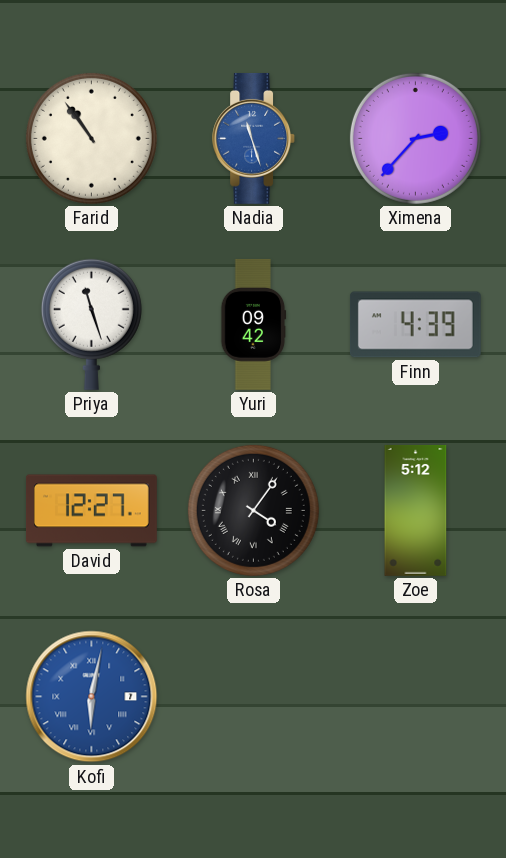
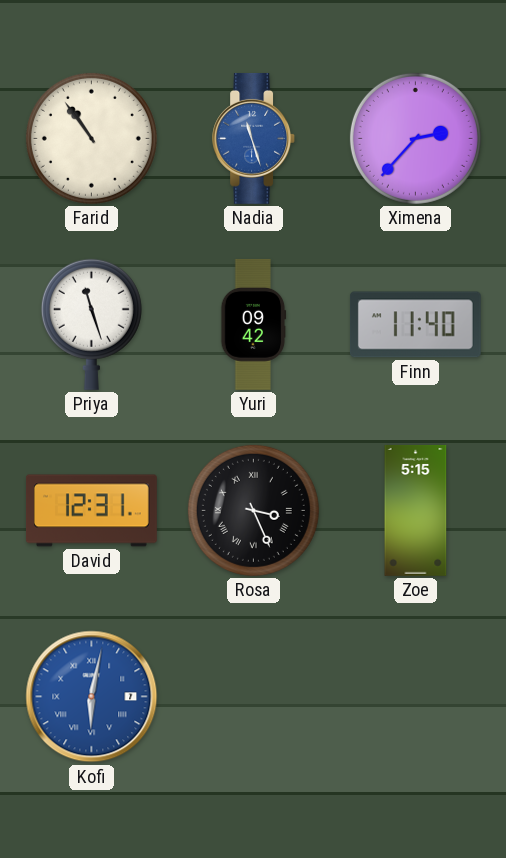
Finn: 4:39 -> 11:40
David: 12:27 -> 12:31
Rosa: 4:06 -> 3:26
Zoe: 5:12 -> 5:15
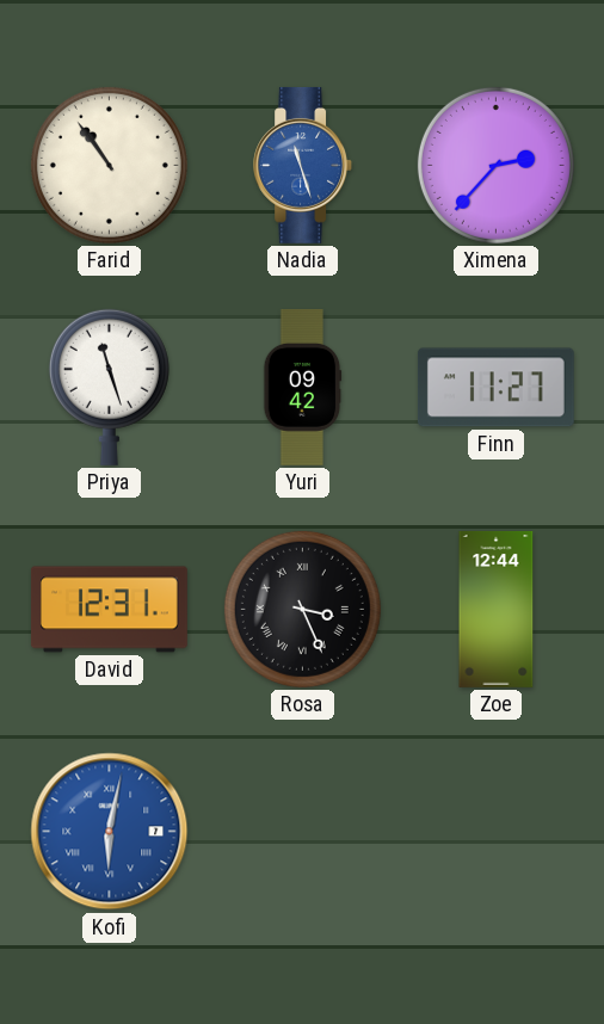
Finn: 11:40 -> 11:27
Zoe: 5:15 -> 12:44
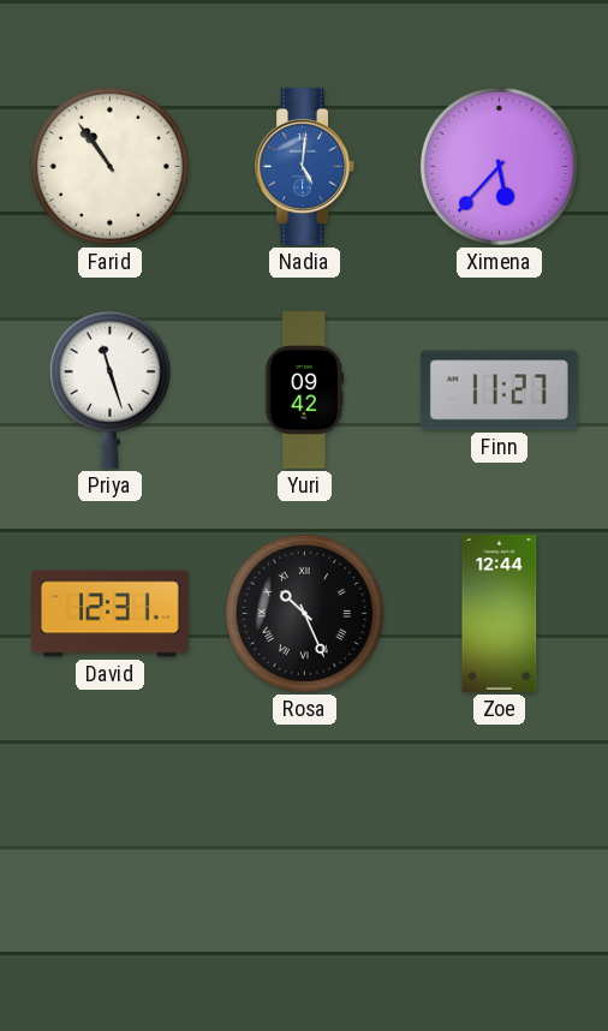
Nadia: 11:27 -> 5:01
Ximena: 2:37 -> 5:37
Rosa: 3:26 -> 10:26
Kofi: 6:02 -> none
